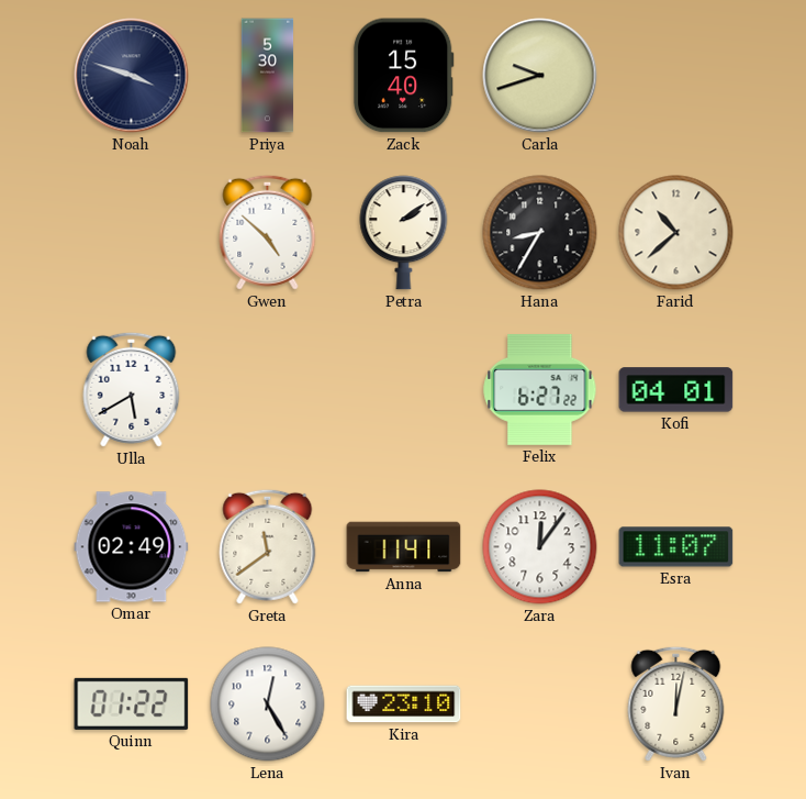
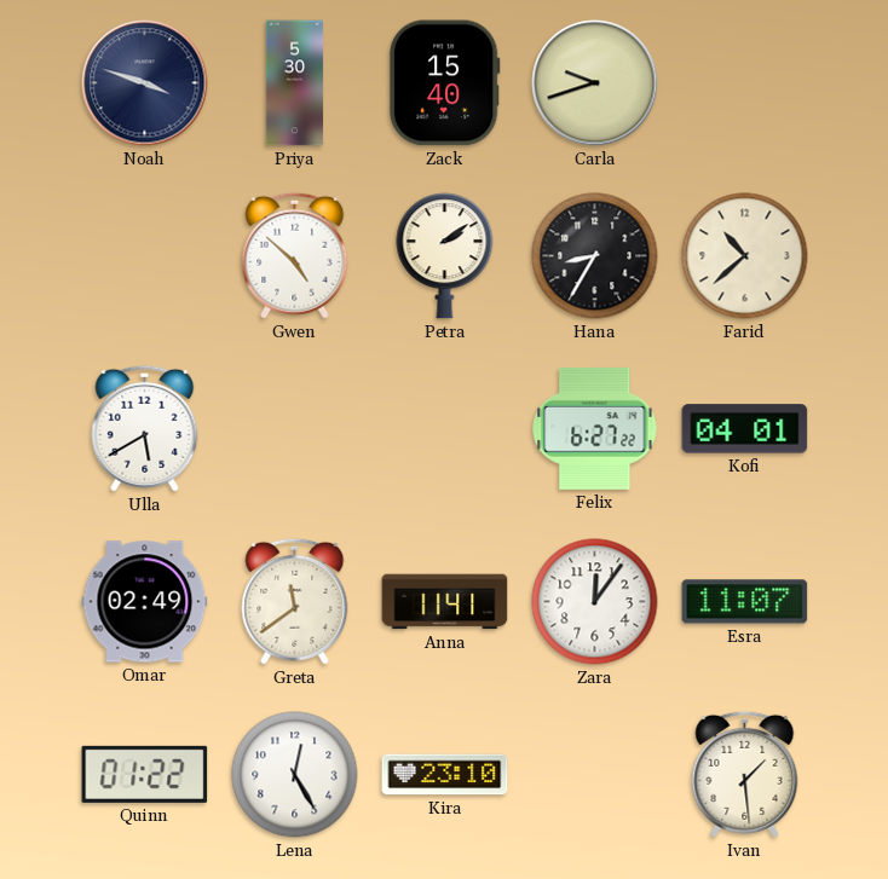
Ivan: 12:02 -> 1:29
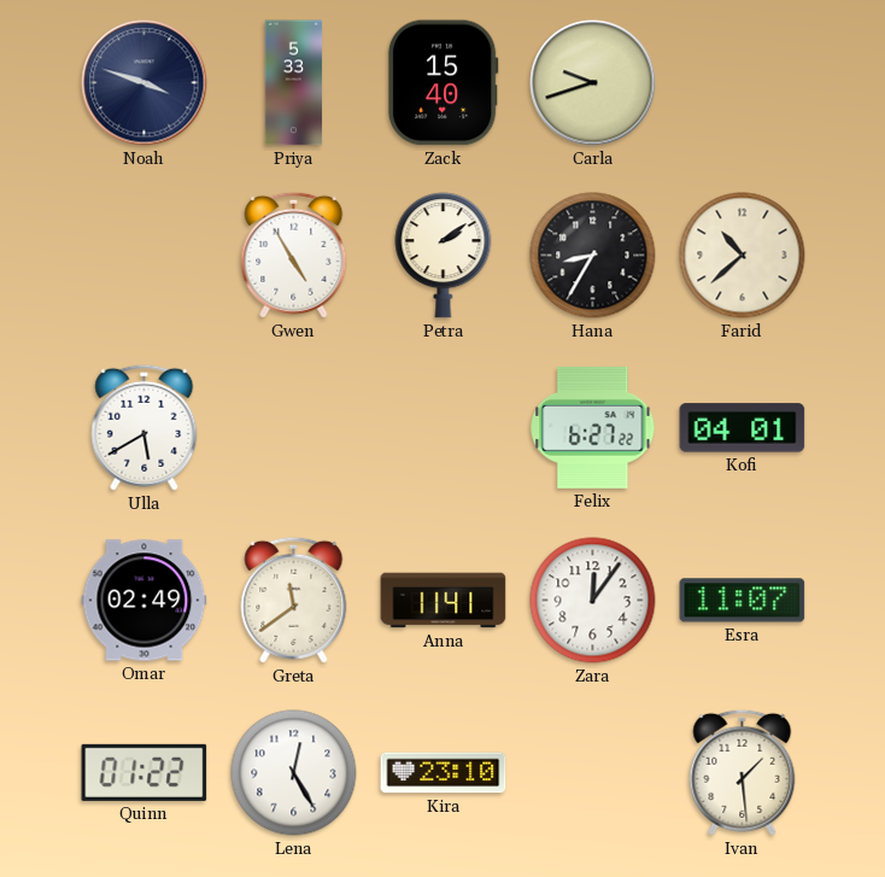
Priya: 5:30 -> 5:33
Gwen: 4:52 -> 4:55
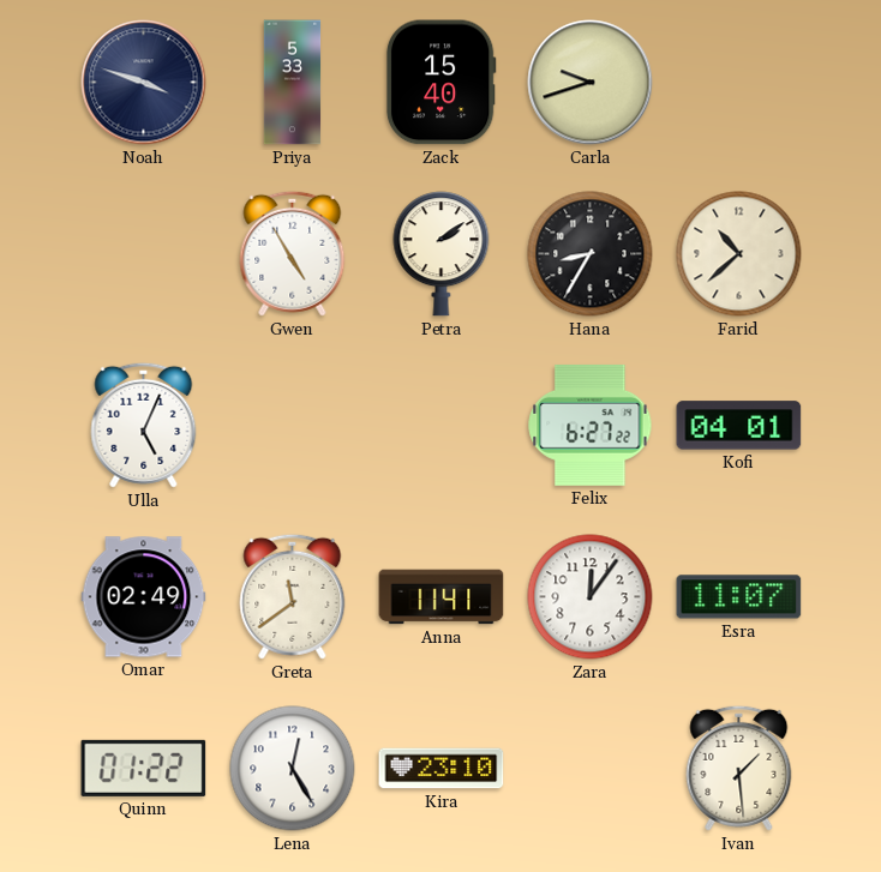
Ulla: 5:40 -> 5:04
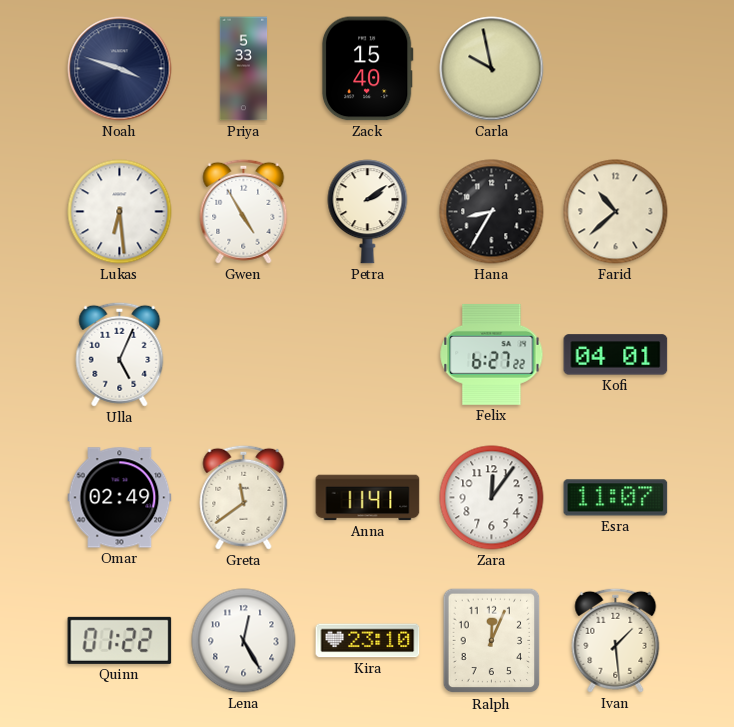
Carla: 9:42 -> 9:58
Lukas: none -> 6:29
Ralph: none -> 12:04
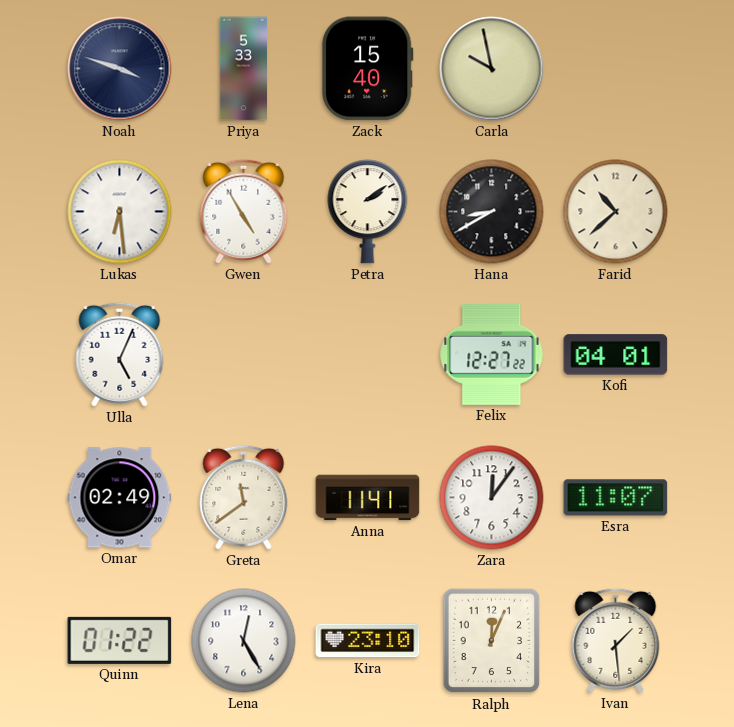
Hana: 8:35 -> 8:40
Felix: 6:27 -> 12:27
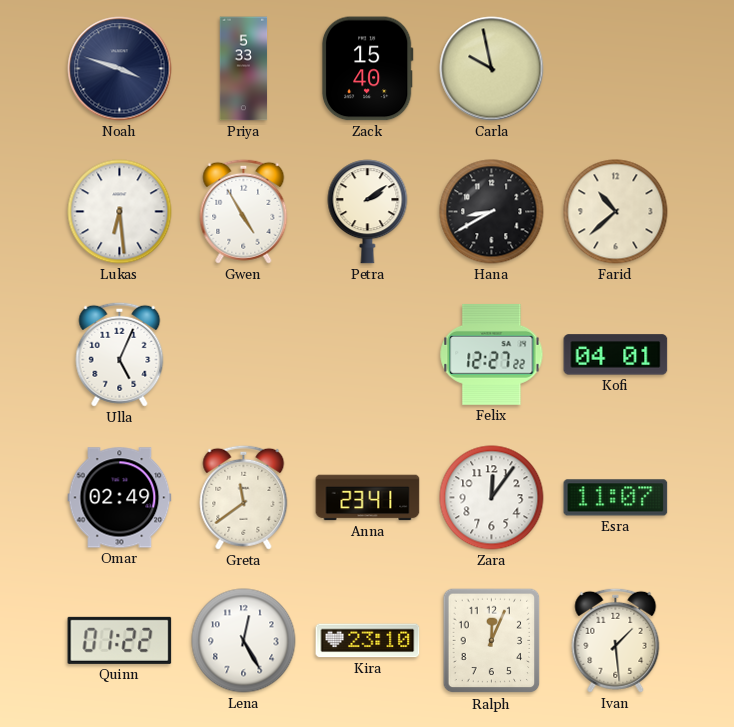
Anna: 11:41 -> 23:41
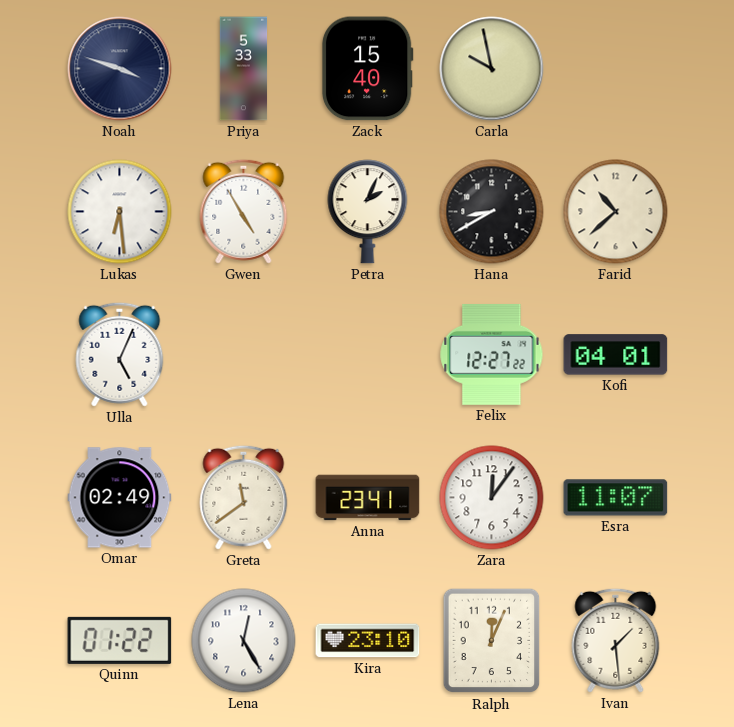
Petra: 2:09 -> 2:04
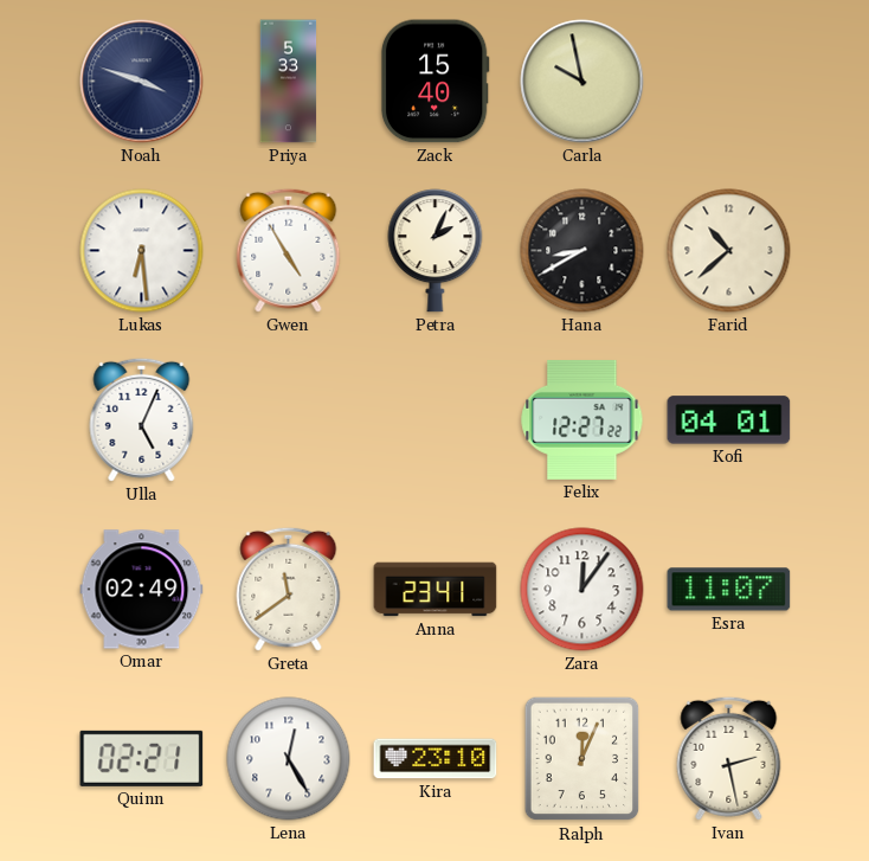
Quinn: 01:22 -> 02:21
Ivan: 1:29 -> 2:28
